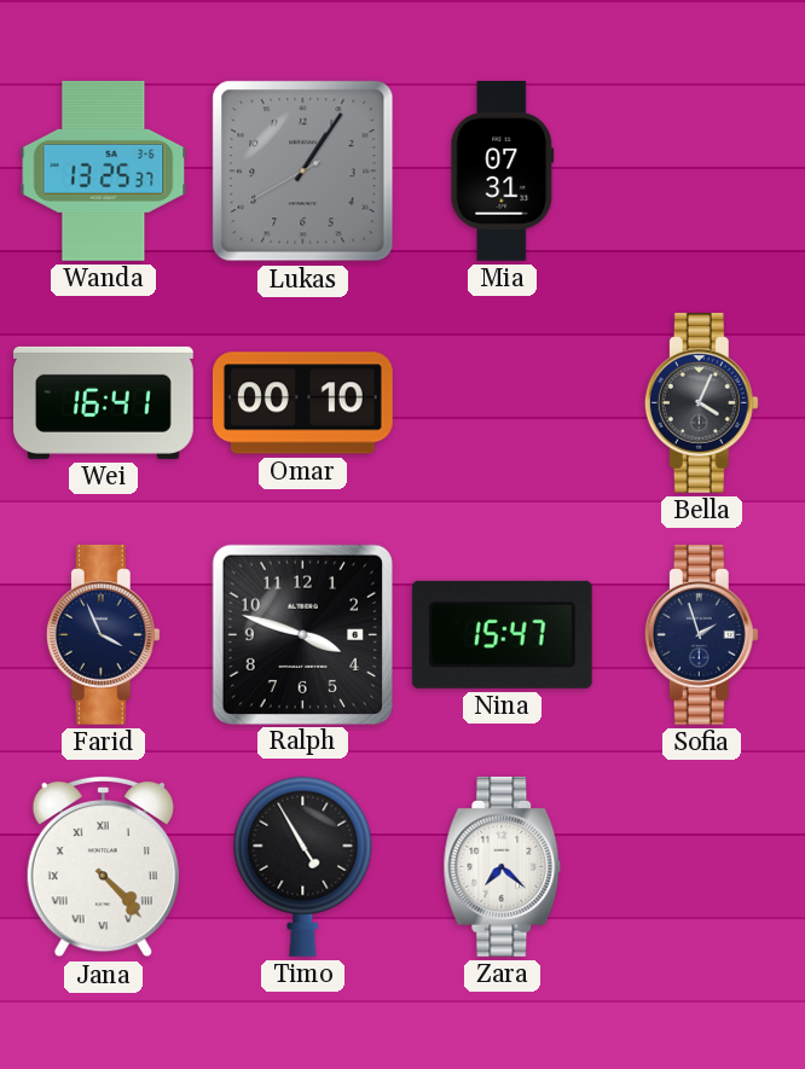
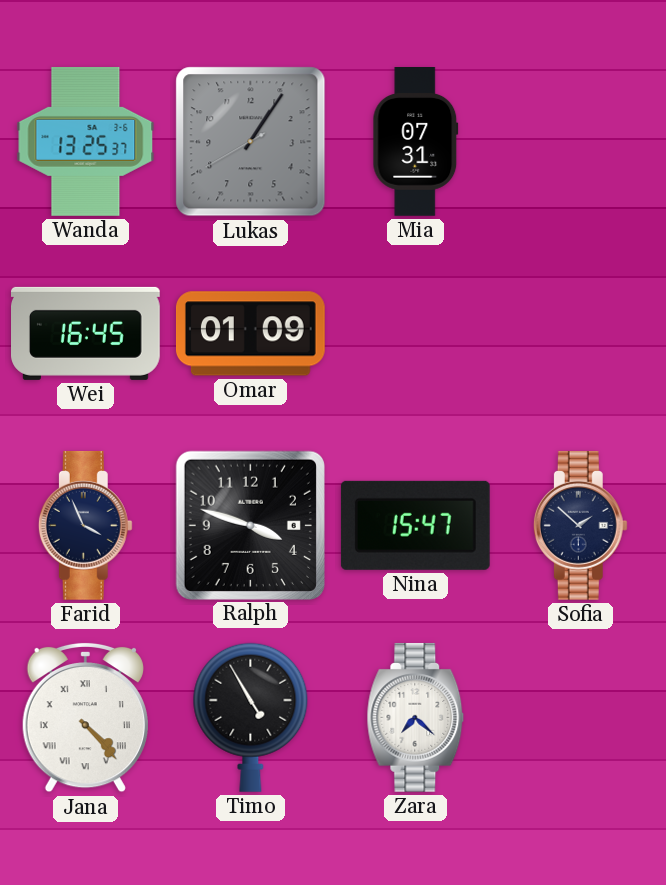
Wei: 16:41 -> 16:45
Omar: 00:10 -> 01:09
Bella: 4:04 -> none
Sofia: 1:57 -> 1:52
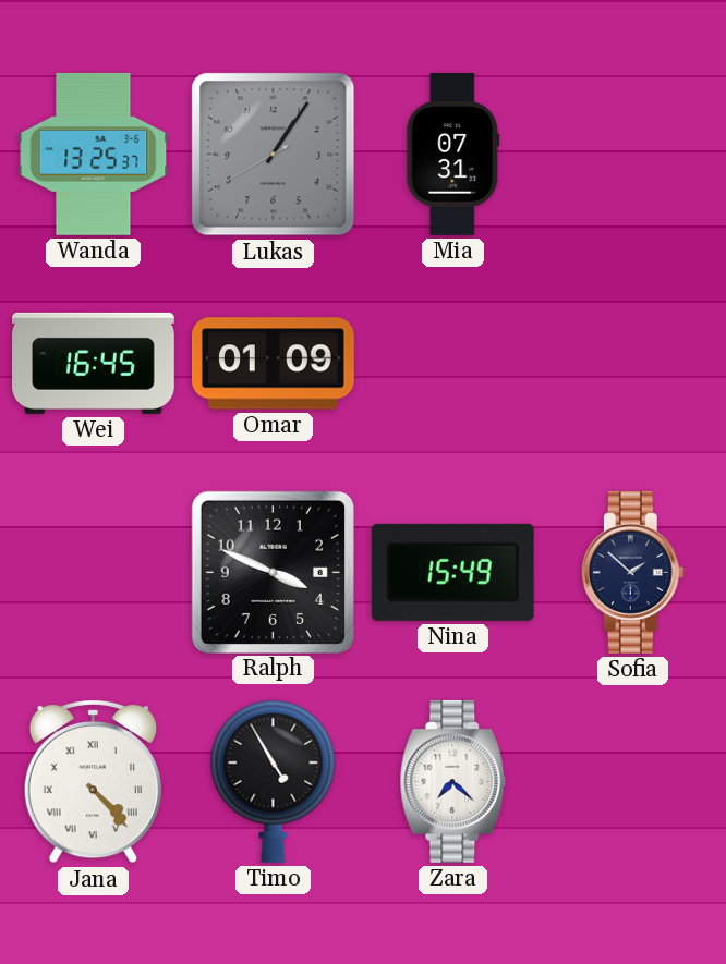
Farid: 3:56 -> none
Ralph: 3:48 -> 3:49
Nina: 15:47 -> 15:49
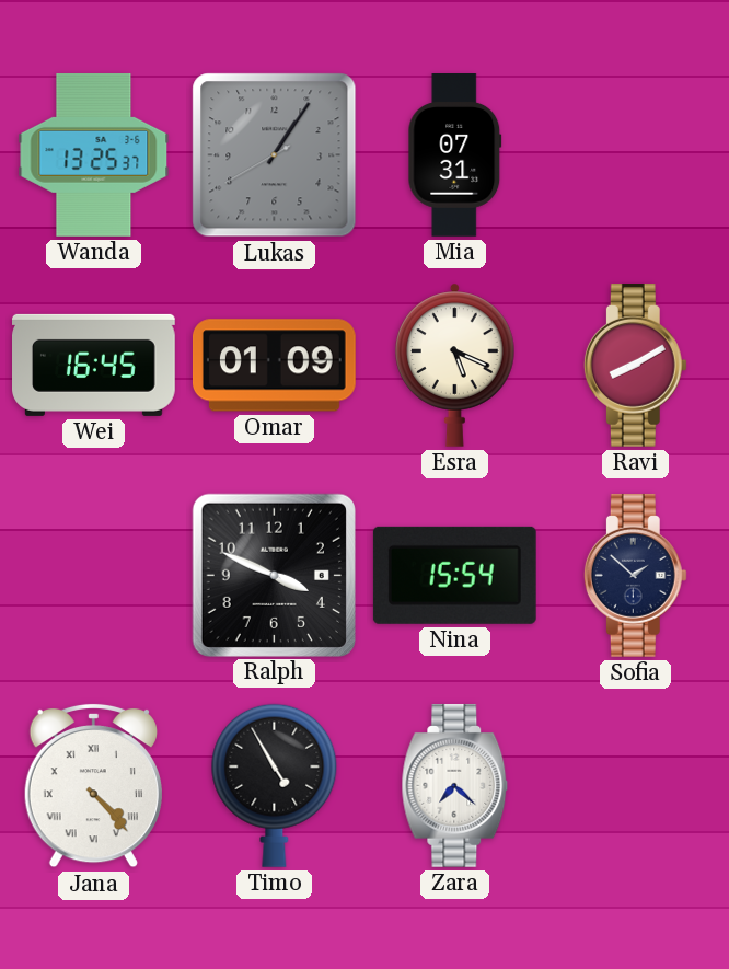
Esra: none -> 5:19
Ravi: none -> 8:10
Nina: 15:49 -> 15:54
